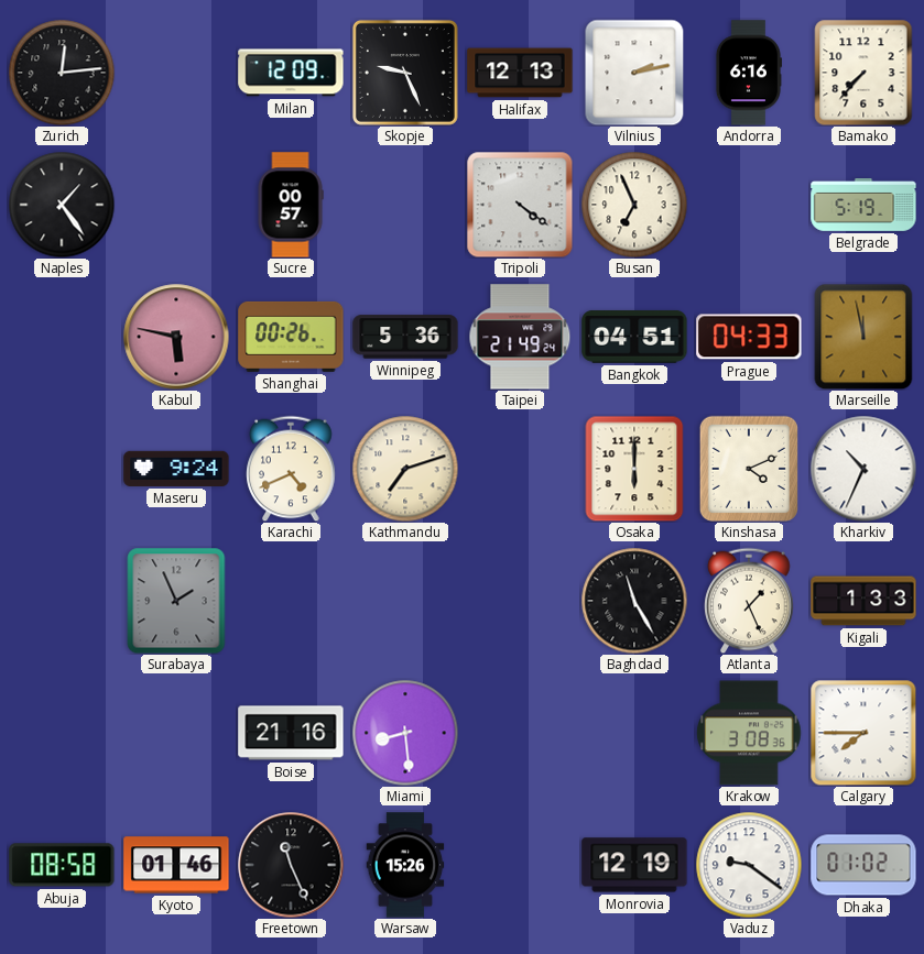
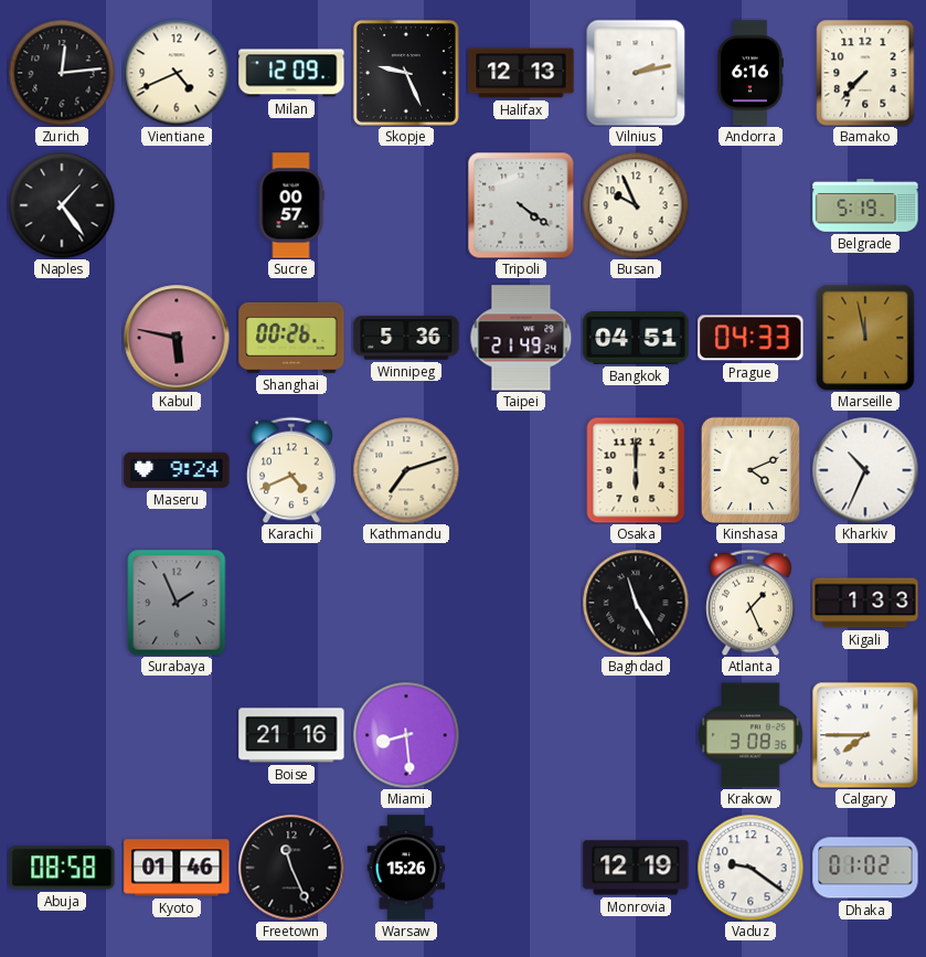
Vientiane: none -> 4:41
Busan: 6:56 -> 9:56
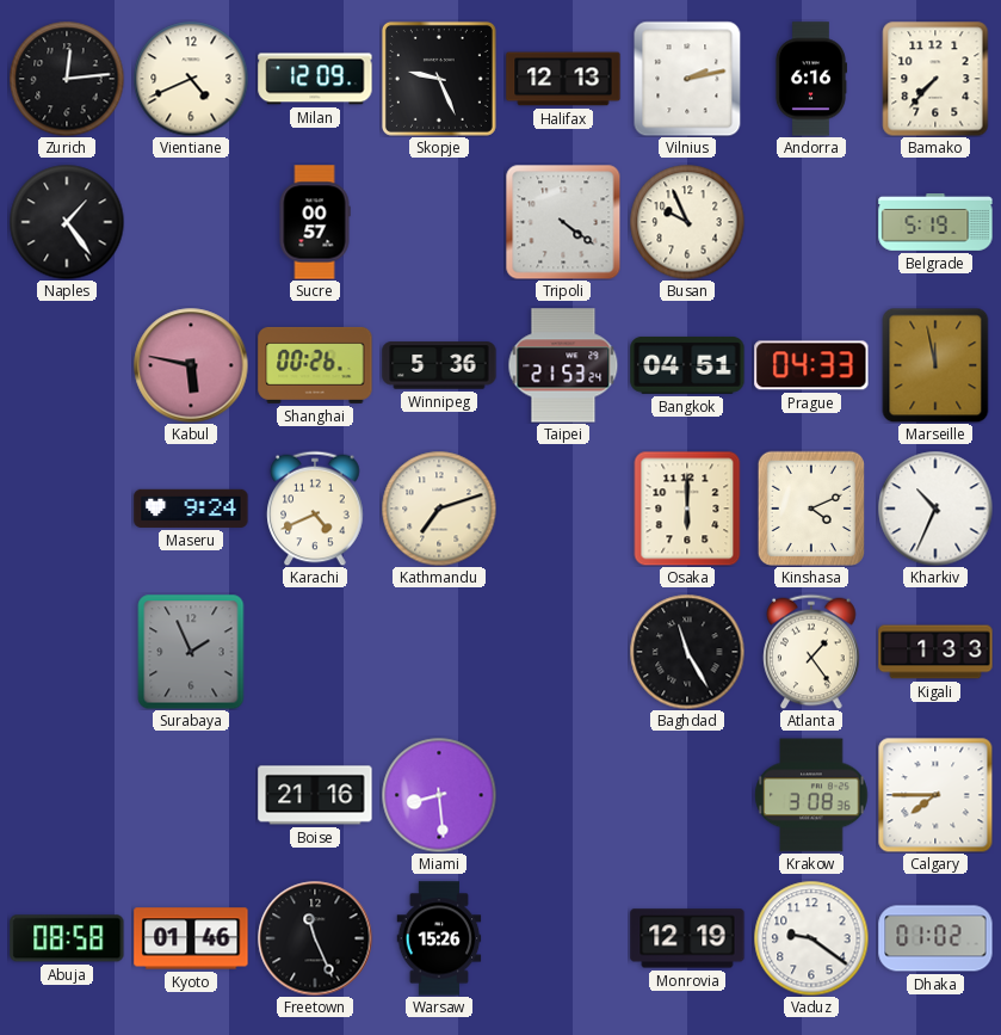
Taipei: 21:49 -> 21:53
Atlanta: 1:26 -> 1:24
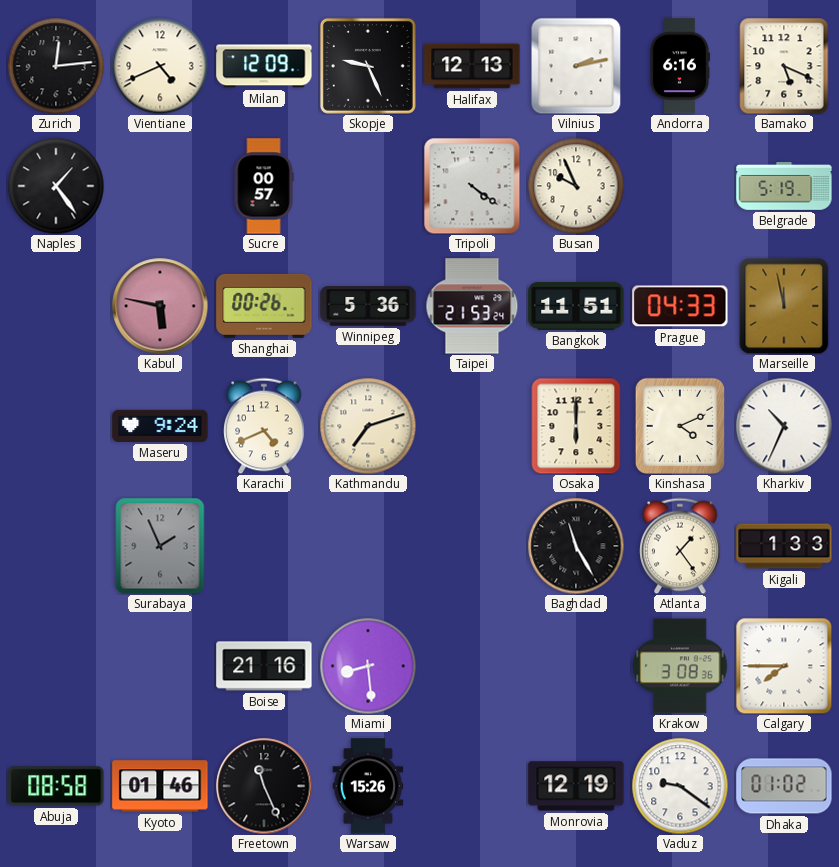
Bamako: 7:37 -> 5:19
Bangkok: 04:51 -> 11:51
